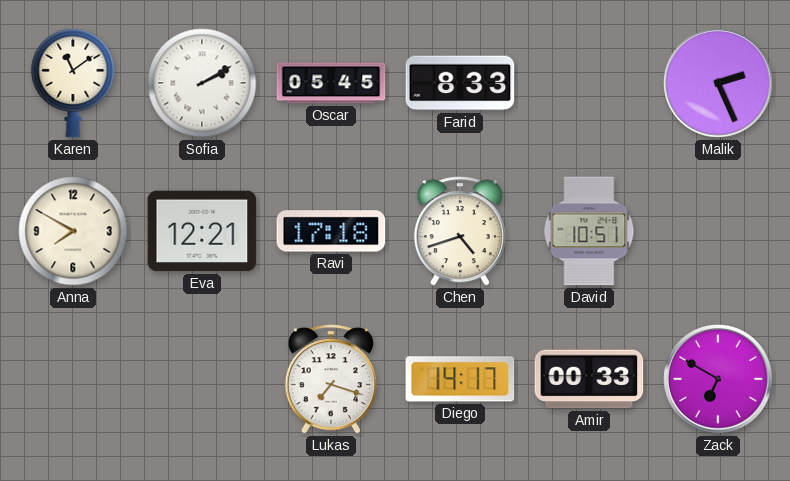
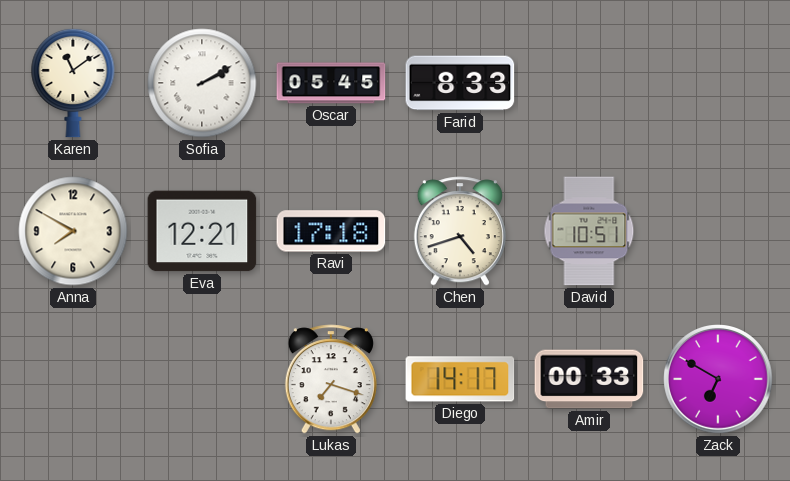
Malik: 2:26 -> none
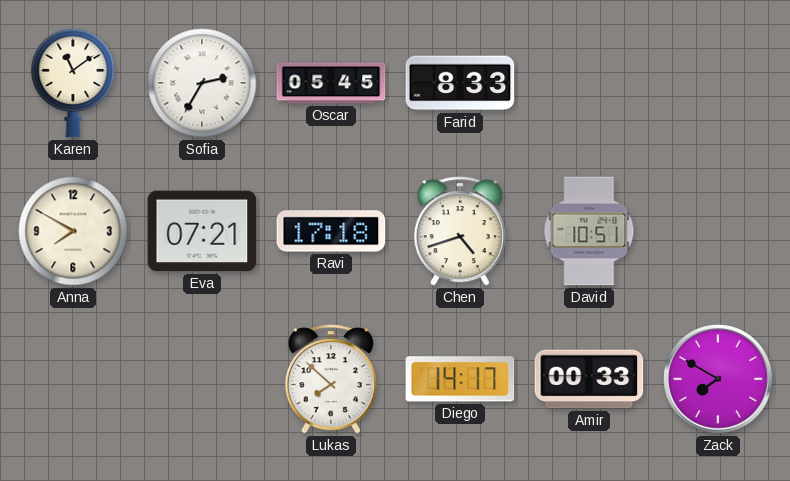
Sofia: 2:10 -> 2:35
Eva: 12:21 -> 07:21
Lukas: 7:18 -> 7:52
Zack: 6:50 -> 7:50
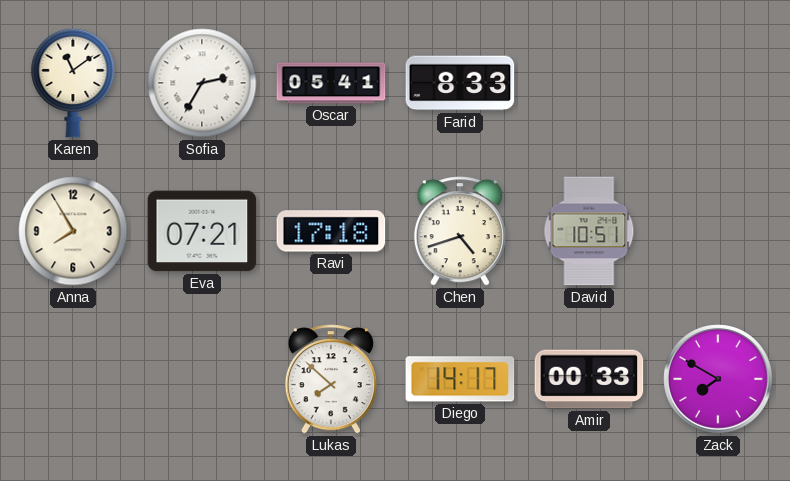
Oscar: 05:45 -> 05:41
Anna: 7:50 -> 7:55
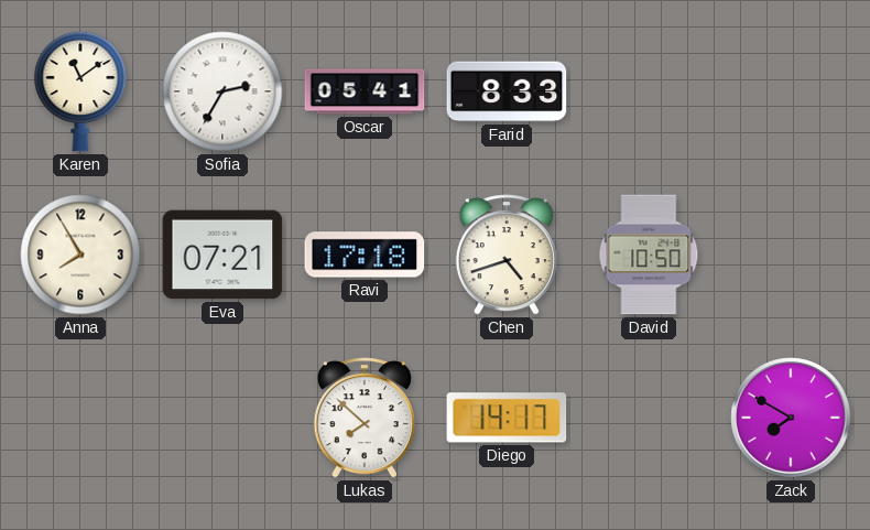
David: 10:51 -> 10:50
Amir: 00:33 -> none
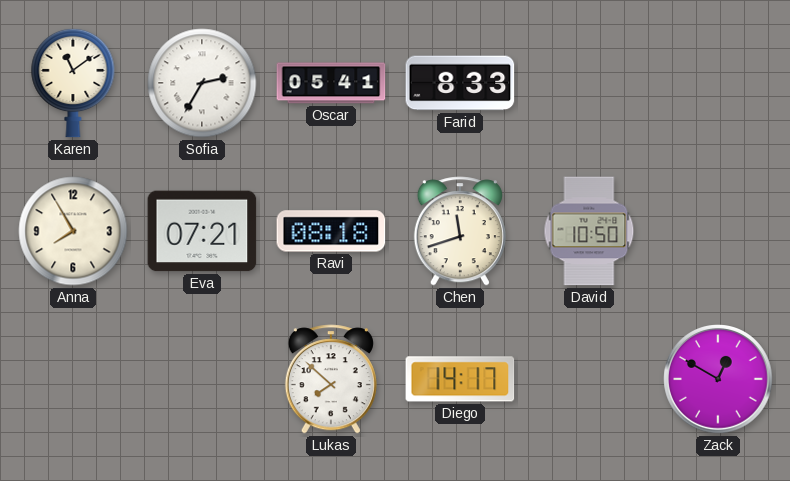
Ravi: 17:18 -> 08:18
Chen: 4:42 -> 11:42
Zack: 7:50 -> 12:50
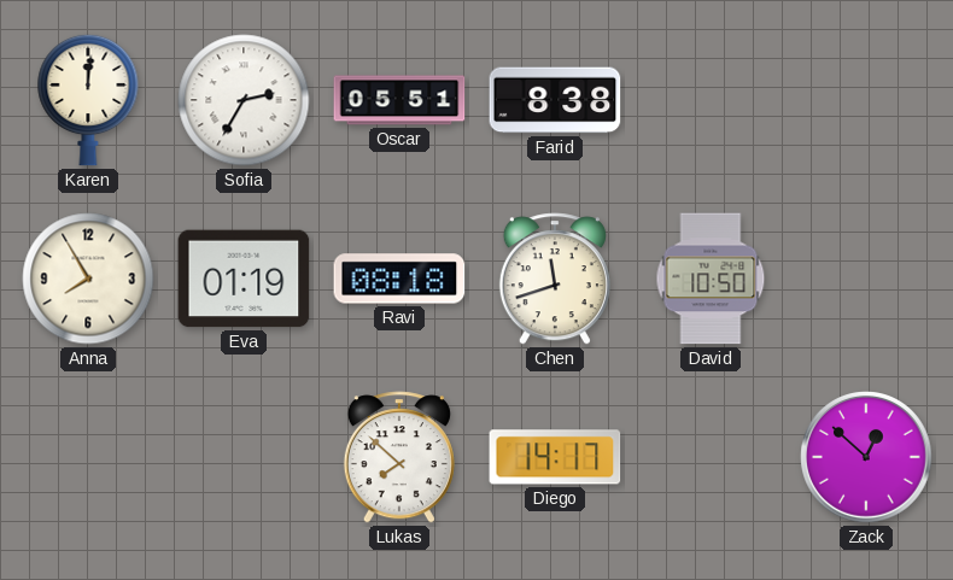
Karen: 11:09 -> 12:01
Oscar: 05:41 -> 05:51
Farid: 8:33 -> 8:38
Eva: 07:21 -> 01:19
Zack: 12:50 -> 12:52
